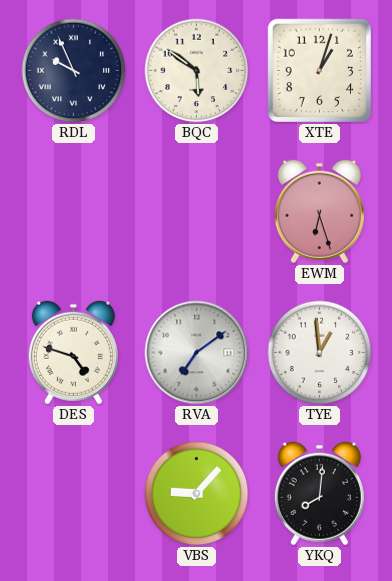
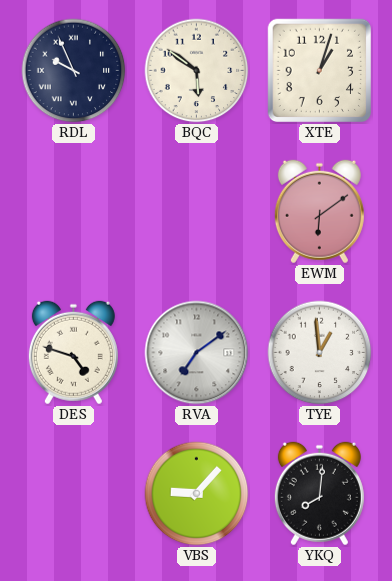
EWM: 6:27 -> 6:09
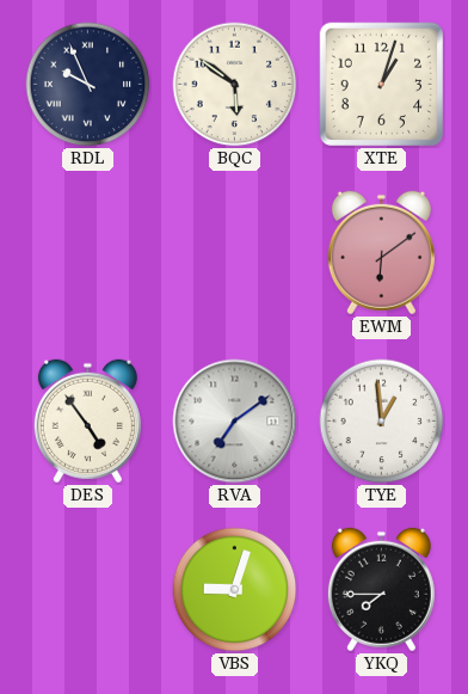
DES: 4:48 -> 4:54
VBS: 9:07 -> 9:03
YKQ: 8:01 -> 7:45
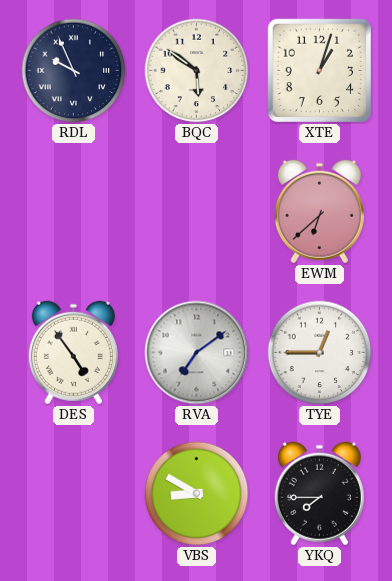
EWM: 6:09 -> 6:38
TYE: 12:59 -> 12:45
VBS: 9:03 -> 8:50
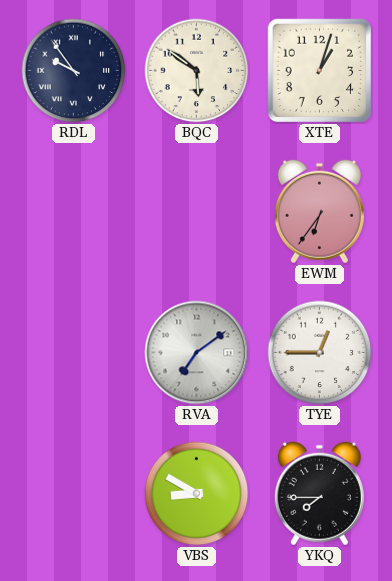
RDL: 9:56 -> 9:54
EWM: 6:38 -> 6:36
DES: 4:54 -> none
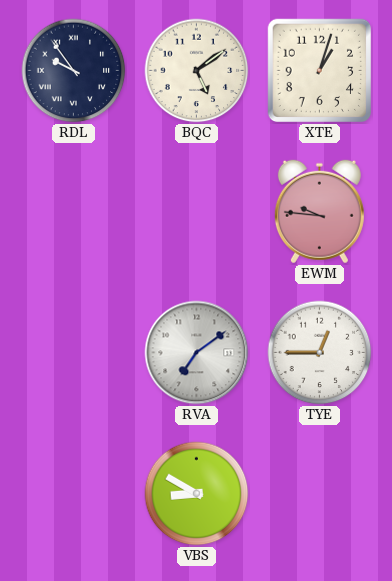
BQC: 5:51 -> 5:09
EWM: 6:36 -> 9:46
YKQ: 7:45 -> none
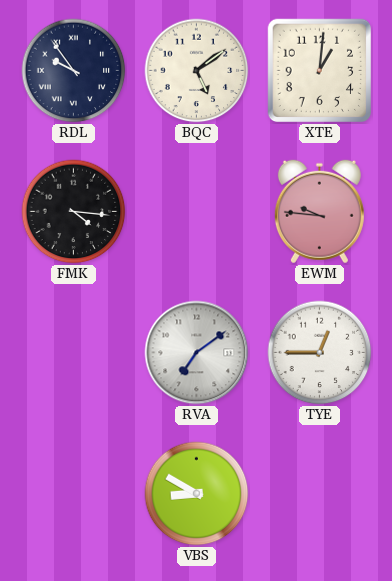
XTE: 1:03 -> 1:01
FMK: none -> 4:16
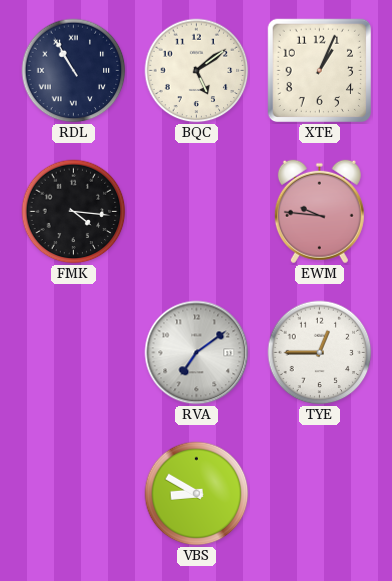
RDL: 9:54 -> 10:55
XTE: 1:01 -> 1:04
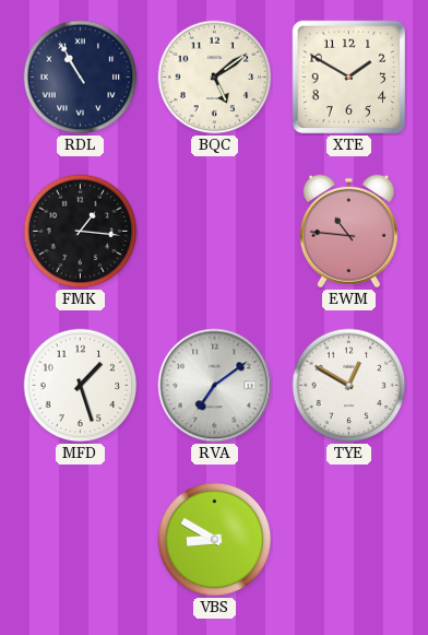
XTE: 1:04 -> 1:50
FMK: 4:16 -> 1:16
EWM: 9:46 -> 10:46
MFD: none -> 1:27
TYE: 12:45 -> 12:50
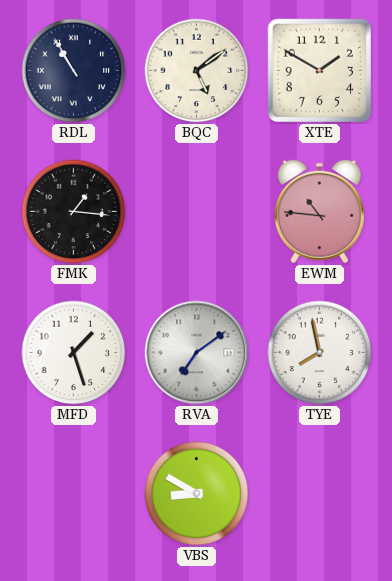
TYE: 12:50 -> 7:58
